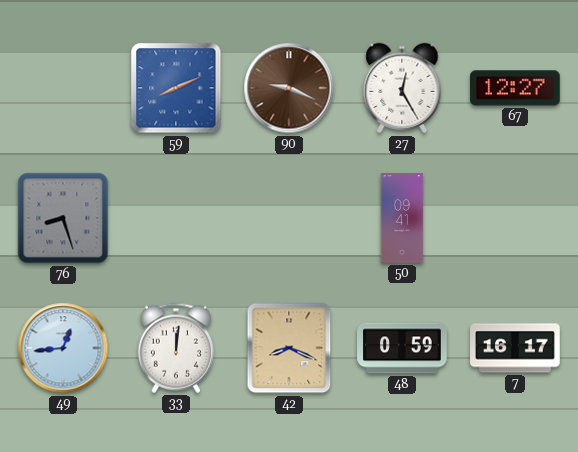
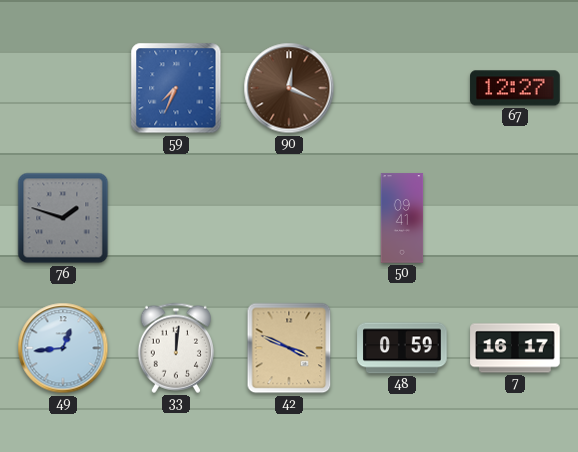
59: 8:11 -> 7:34
90: 9:19 -> 12:19
27: 12:25 -> none
76: 8:27 -> 1:48
42: 8:19 -> 3:49
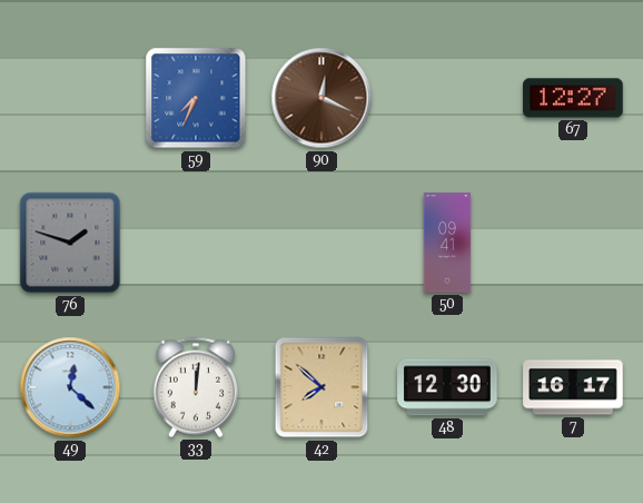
49: 12:44 -> 12:22
42: 3:49 -> 7:52
48: 0:59 -> 12:30
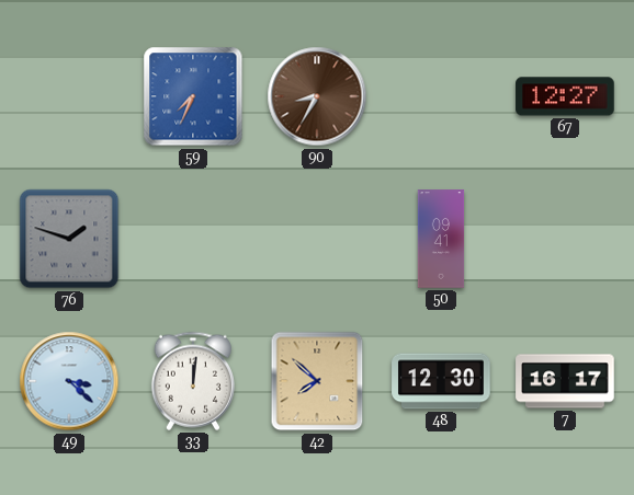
90: 12:19 -> 8:35
49: 12:22 -> 3:22
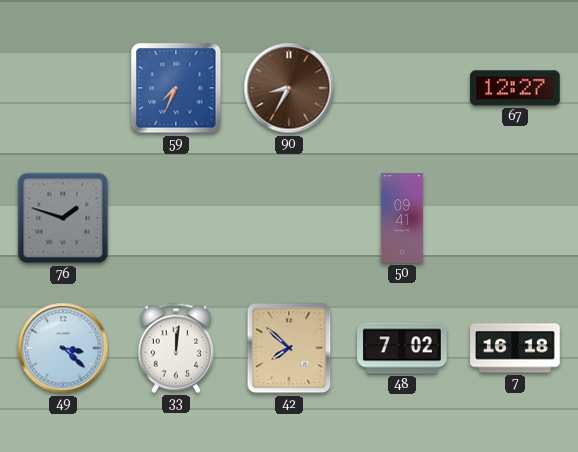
48: 12:30 -> 7:02
7: 16:17 -> 16:18
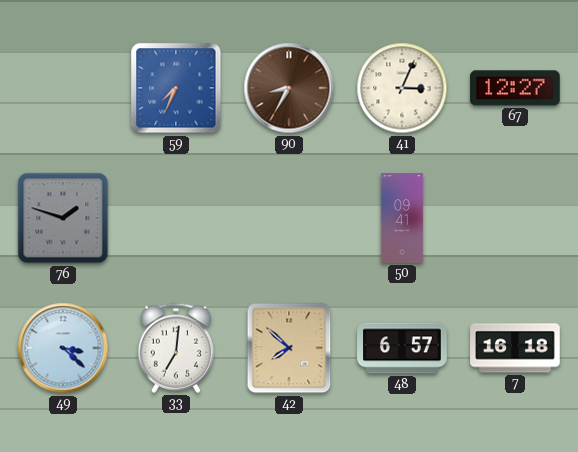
41: none -> 3:04
33: 12:01 -> 7:01
48: 7:02 -> 6:57
